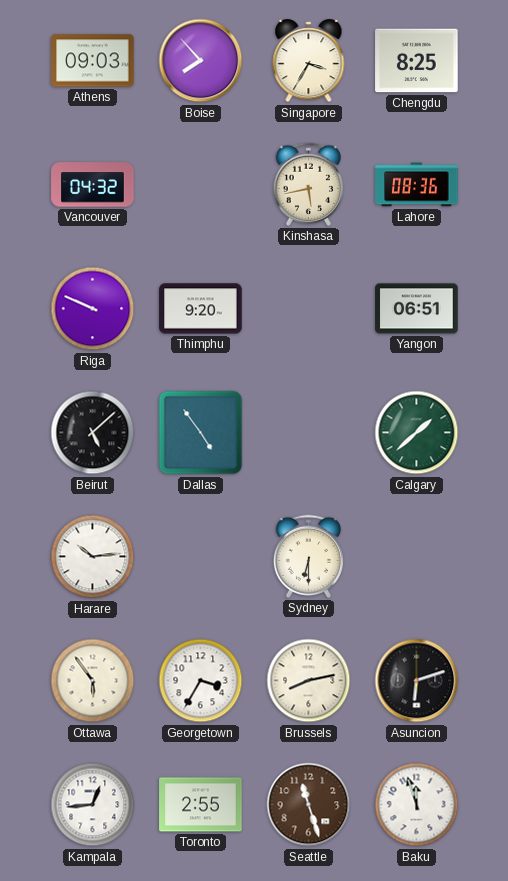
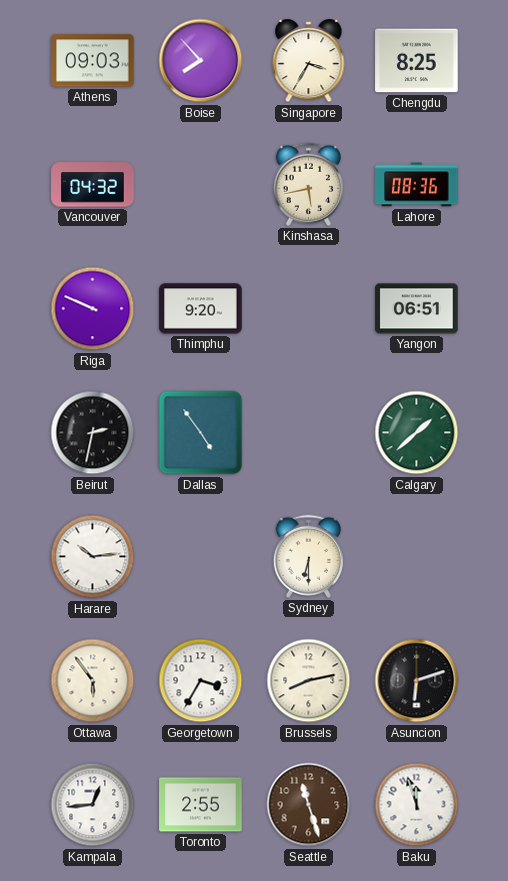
Beirut: 5:08 -> 2:32
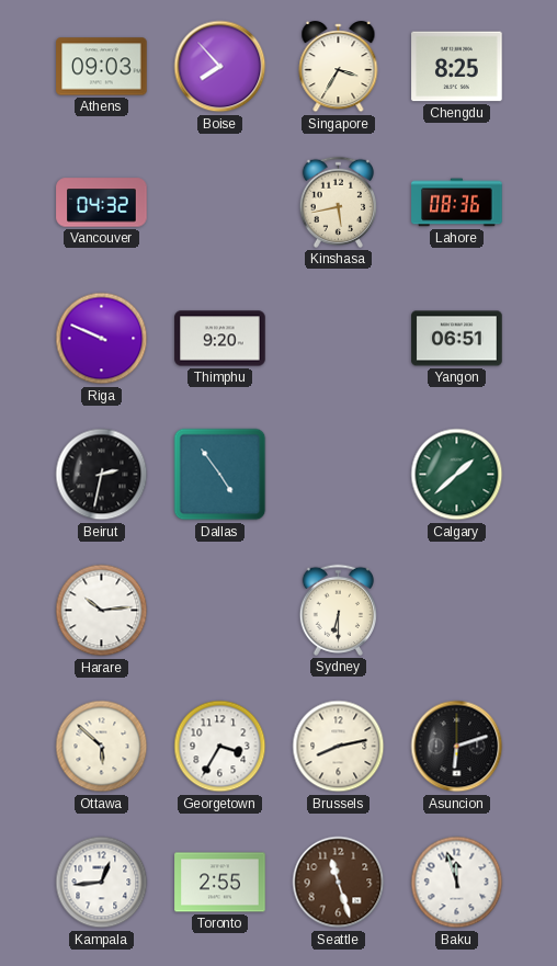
Ottawa: 5:54 -> 5:52
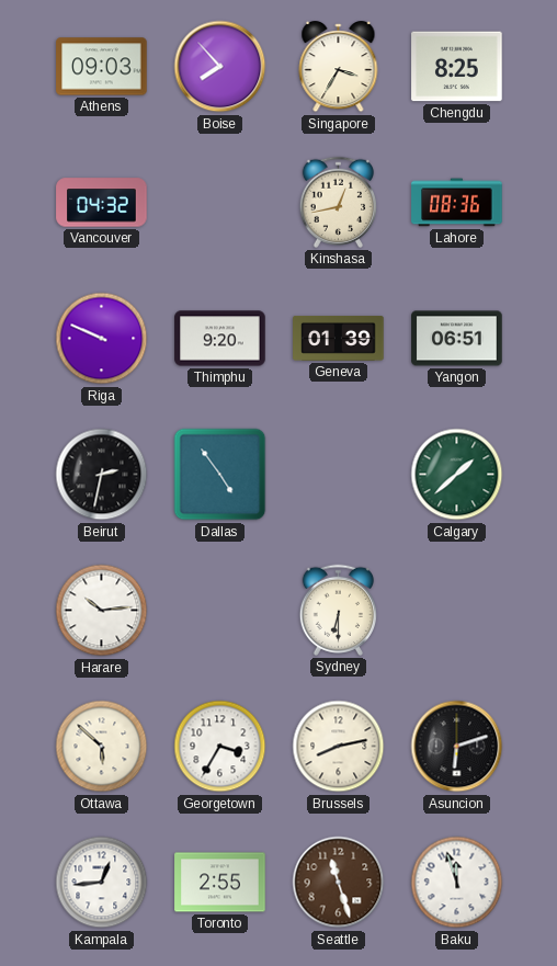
Kinshasa: 5:43 -> 12:43
Geneva: none -> 01:39
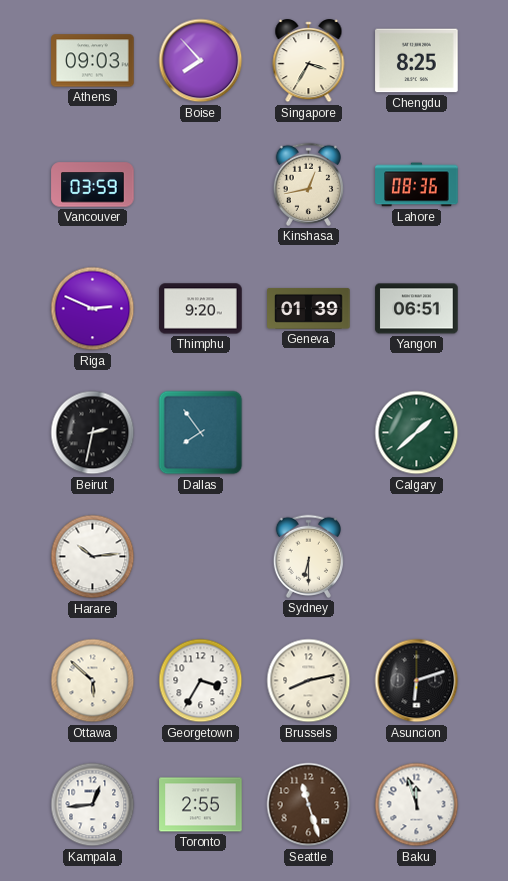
Vancouver: 04:32 -> 03:59
Riga: 9:49 -> 2:49
Dallas: 4:54 -> 7:54
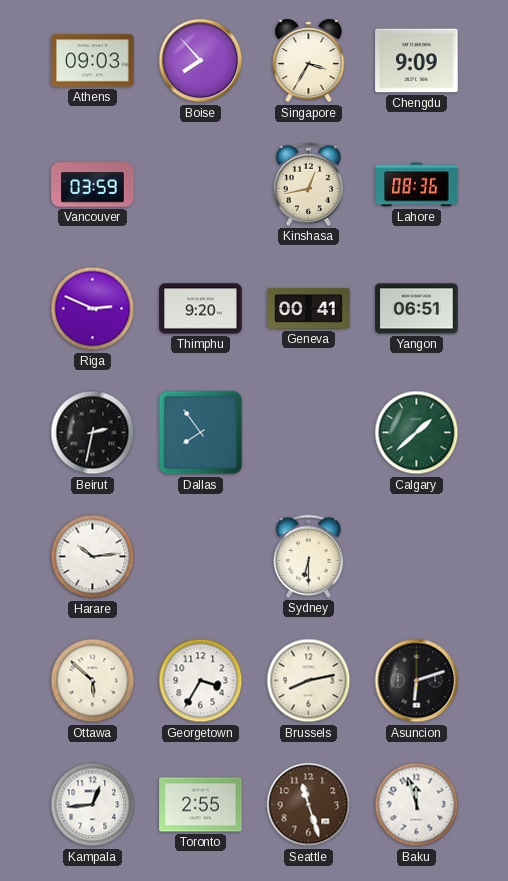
Chengdu: 8:25 -> 9:09
Geneva: 01:39 -> 00:41
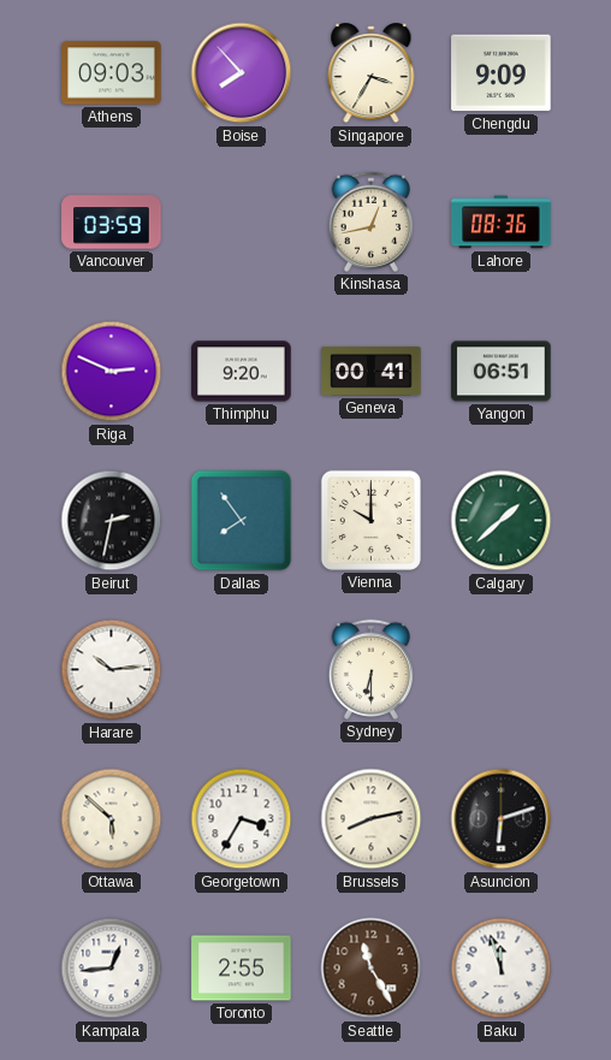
Vienna: none -> 10:00
Seattle: 11:27 -> 11:25
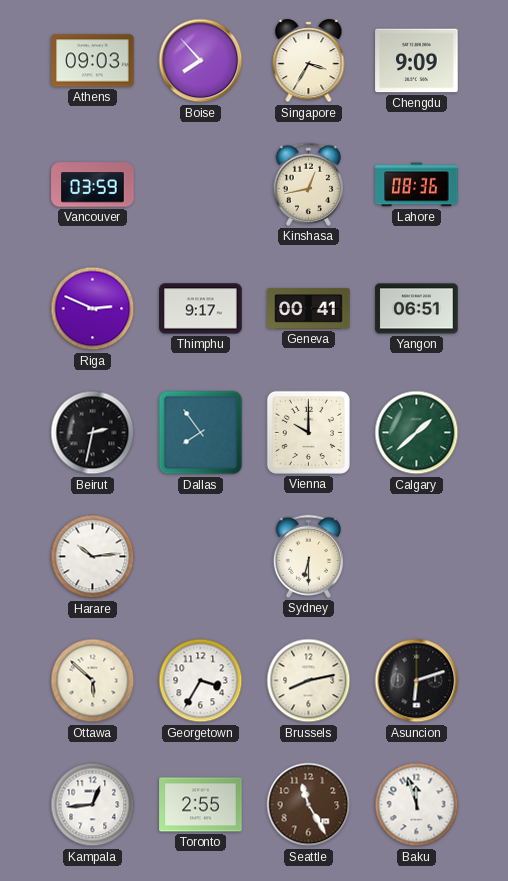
Thimphu: 9:20 -> 9:17
